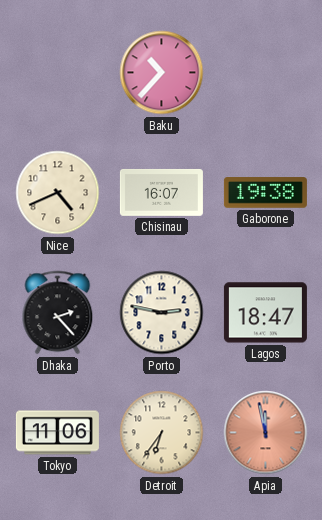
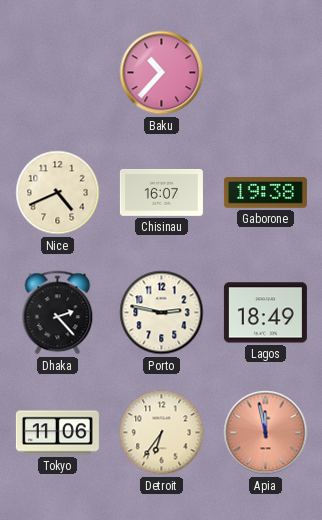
Lagos: 18:47 -> 18:49
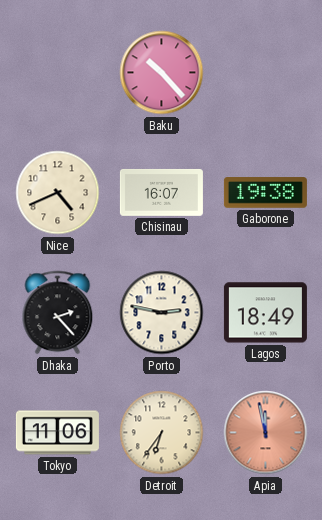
Baku: 10:37 -> 10:23
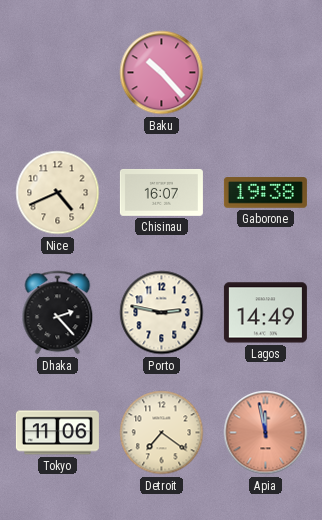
Lagos: 18:49 -> 14:49
Detroit: 6:36 -> 7:21
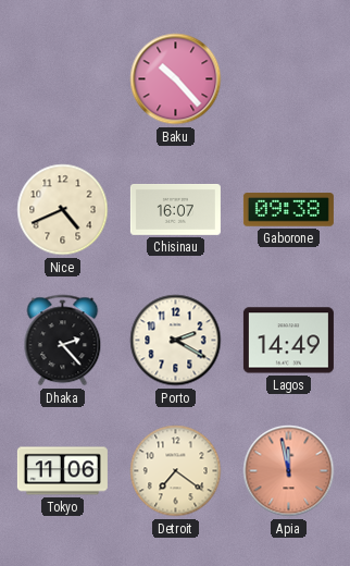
Gaborone: 19:38 -> 09:38
Porto: 2:47 -> 2:20
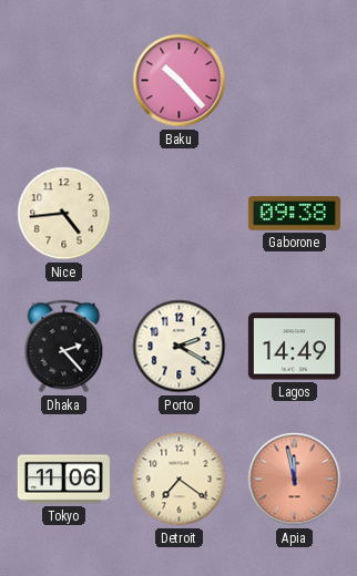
Nice: 4:41 -> 4:44
Chisinau: 16:07 -> none
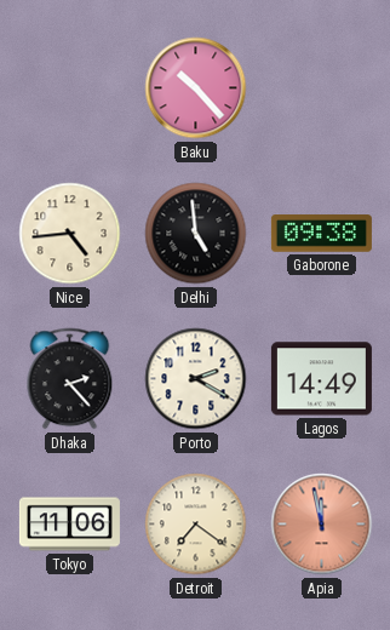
Delhi: none -> 4:59
